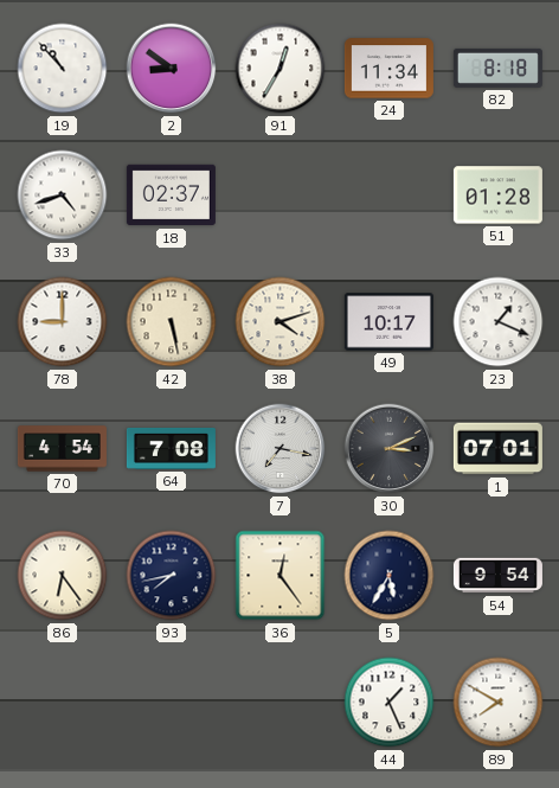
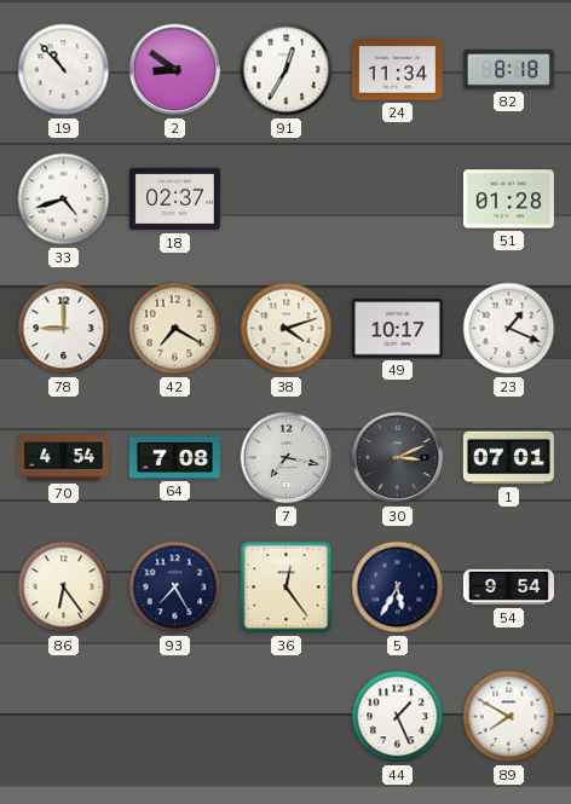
42: 5:28 -> 7:20
93: 7:43 -> 7:25
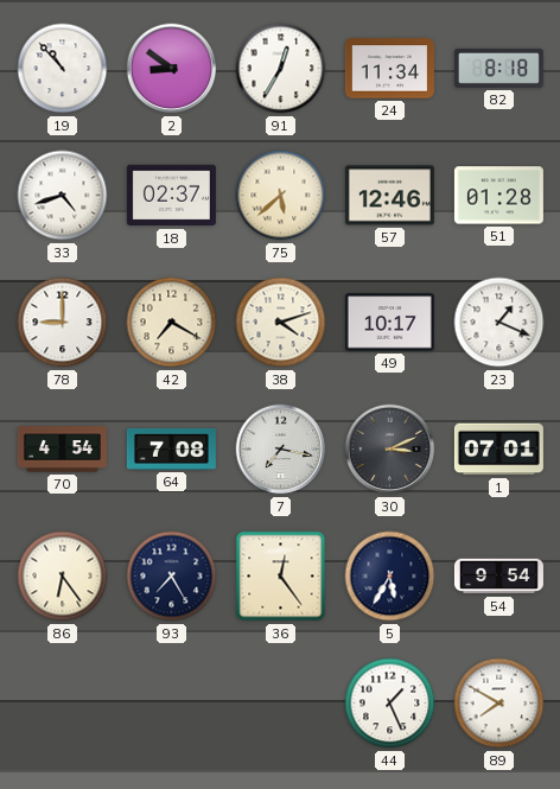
75: none -> 5:38
57: none -> 12:46
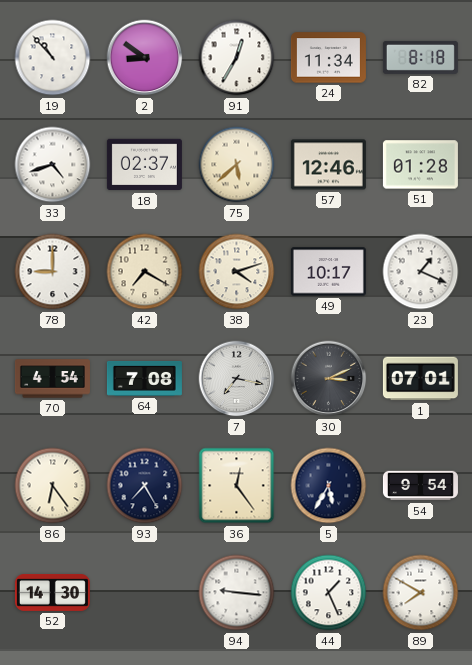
52: none -> 14:30
94: none -> 9:16
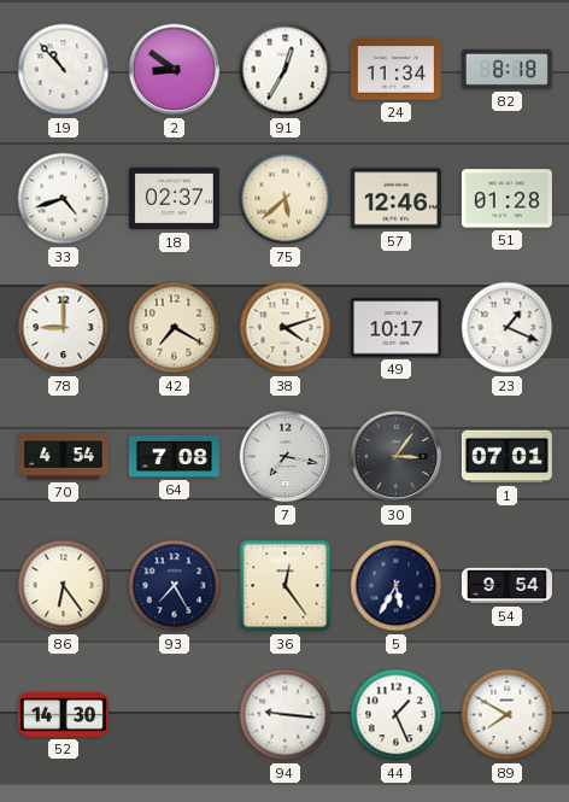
30: 3:11 -> 3:06
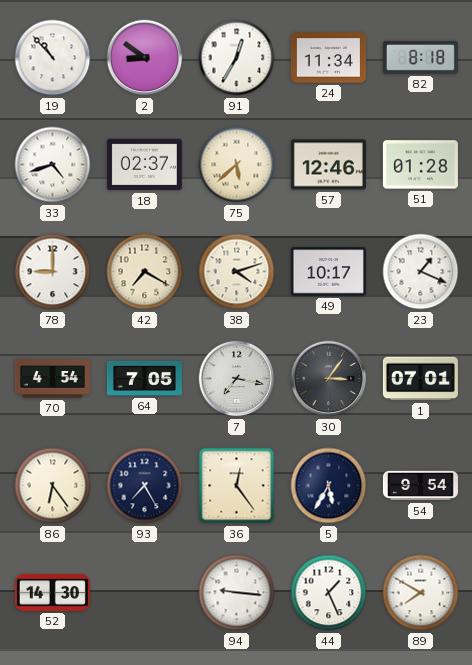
64: 7:08 -> 7:05
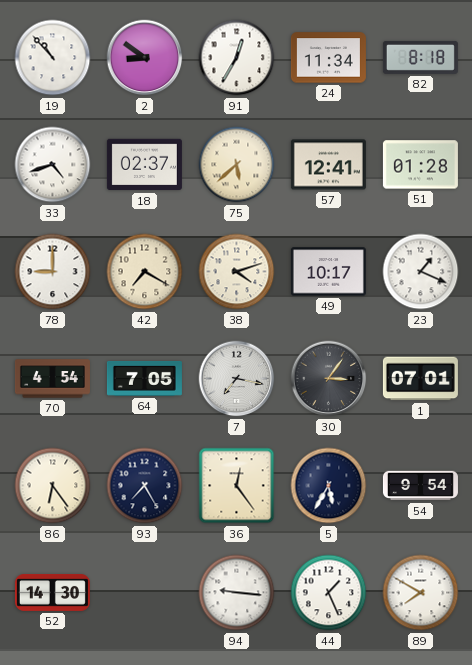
57: 12:46 -> 12:41
